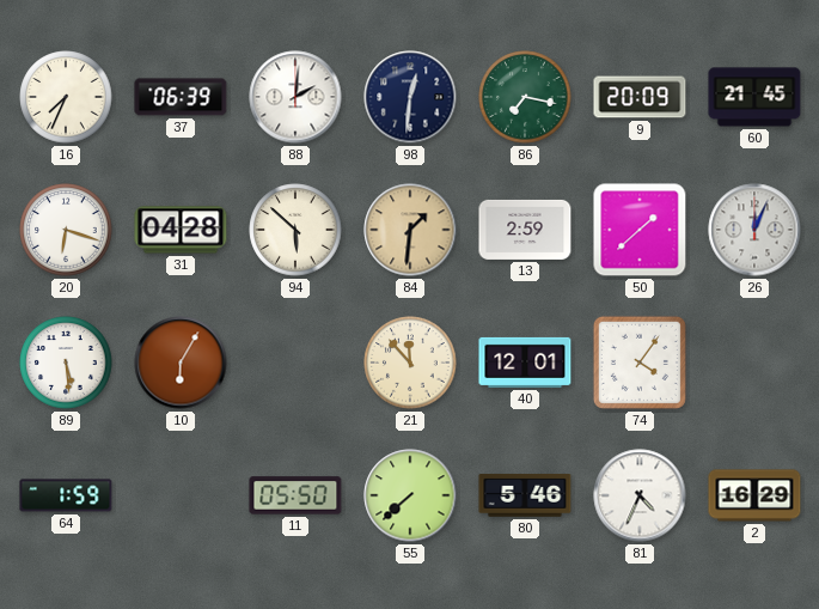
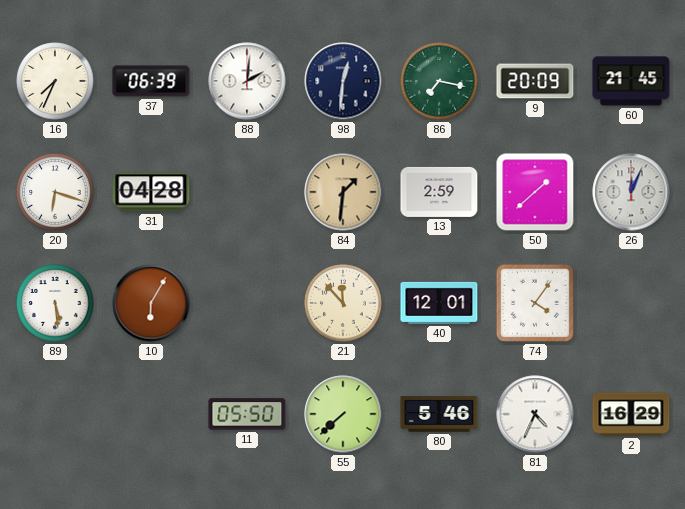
94: 5:52 -> none
64: 1:59 -> none
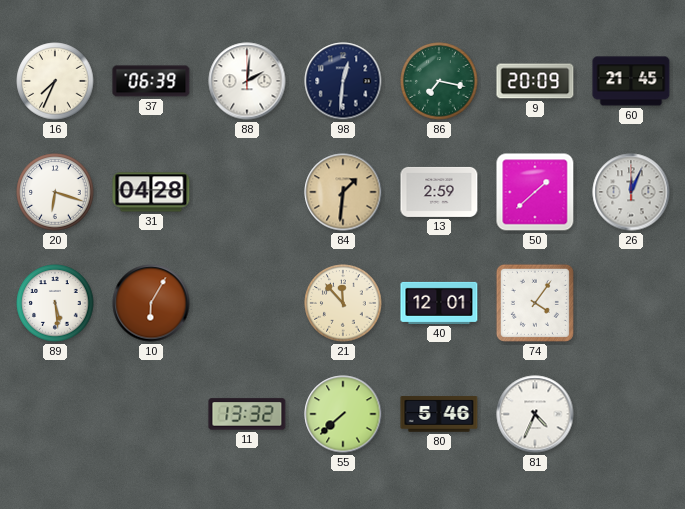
11: 05:50 -> 13:32
2: 16:29 -> none
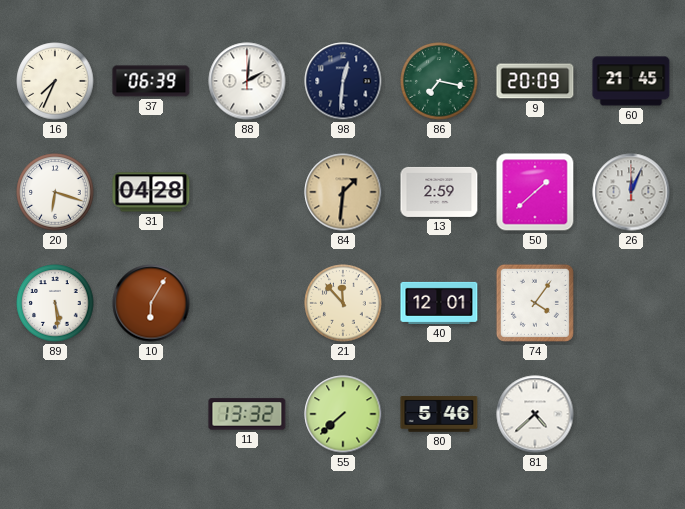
81: 4:34 -> 4:38
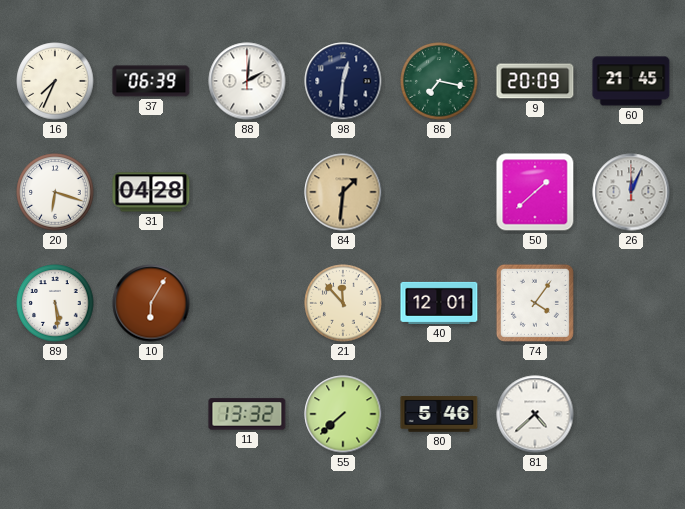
13: 2:59 -> none
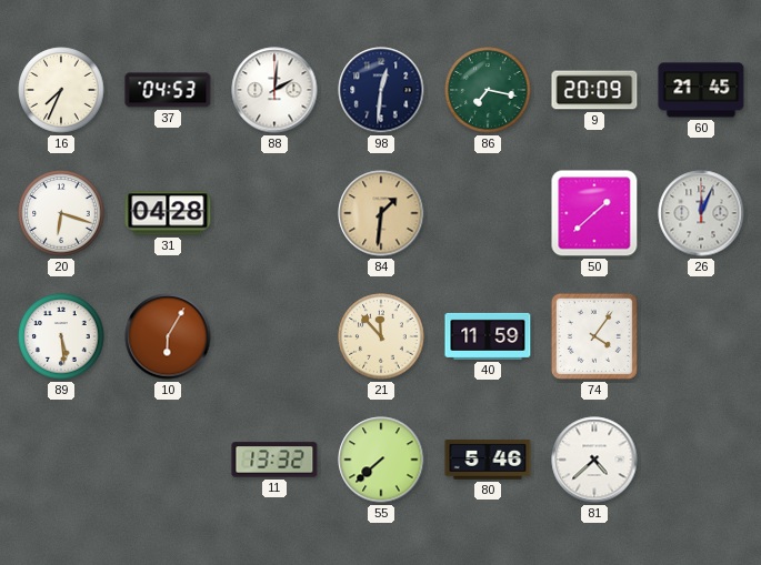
37: 06:39 -> 04:53
40: 12:01 -> 11:59
